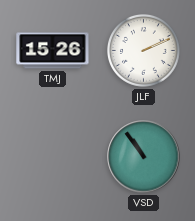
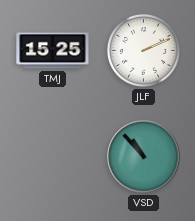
TMJ: 15:26 -> 15:25
VSD: 10:54 -> 10:53
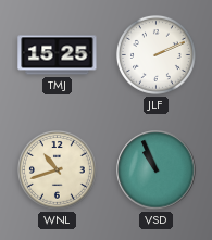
WNL: none -> 10:42
VSD: 10:53 -> 10:56
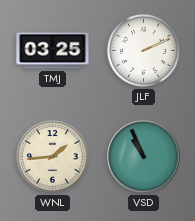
TMJ: 15:25 -> 03:25
WNL: 10:42 -> 1:44
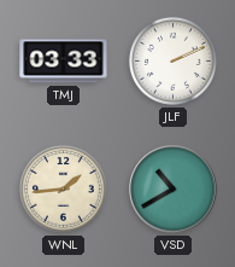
TMJ: 03:25 -> 03:33
VSD: 10:56 -> 10:40
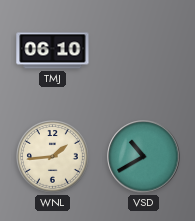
TMJ: 03:33 -> 06:10
JLF: 2:11 -> none
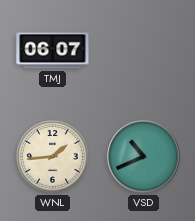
TMJ: 06:10 -> 06:07
VSD: 10:40 -> 10:41
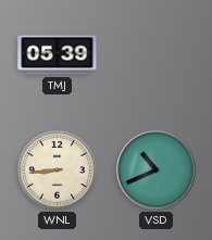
TMJ: 06:07 -> 05:39
WNL: 1:44 -> 8:44
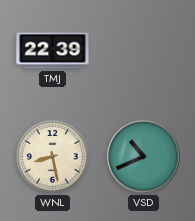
TMJ: 05:39 -> 22:39
WNL: 8:44 -> 8:28
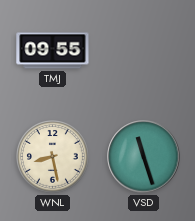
TMJ: 22:39 -> 09:55
VSD: 10:41 -> 11:27
